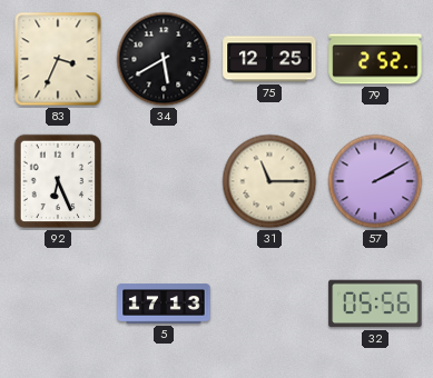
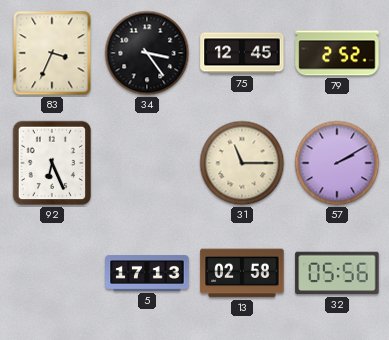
34: 5:40 -> 3:24
75: 12:25 -> 12:45
13: none -> 02:58
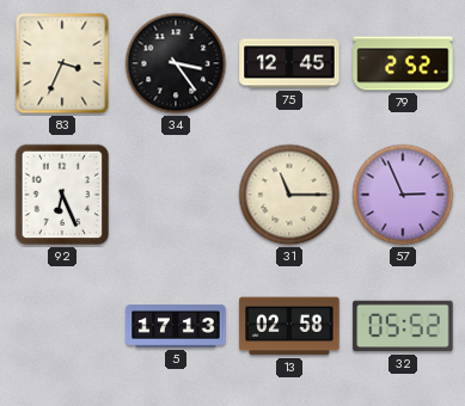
57: 2:10 -> 2:56
32: 05:56 -> 05:52
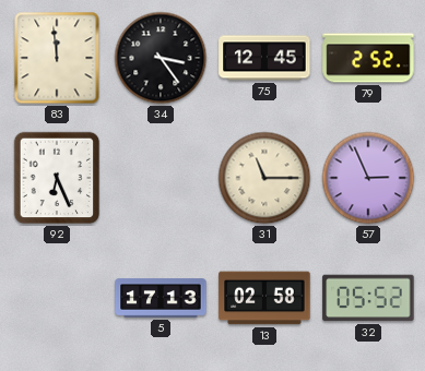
83: 3:34 -> 11:59
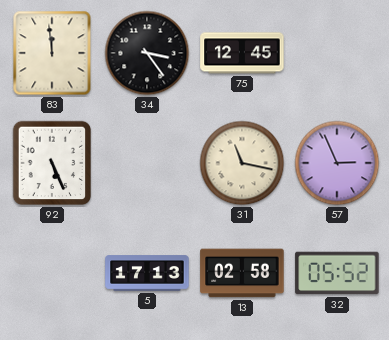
79: 2:52 -> none
92: 6:26 -> 5:26
31: 11:15 -> 11:17
